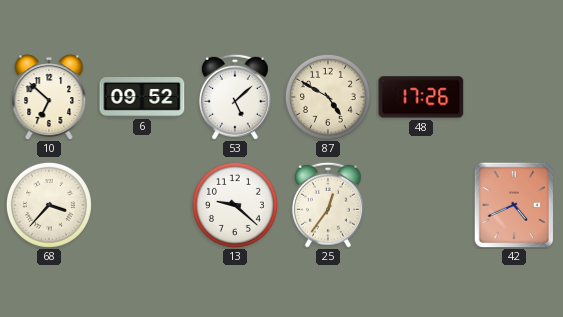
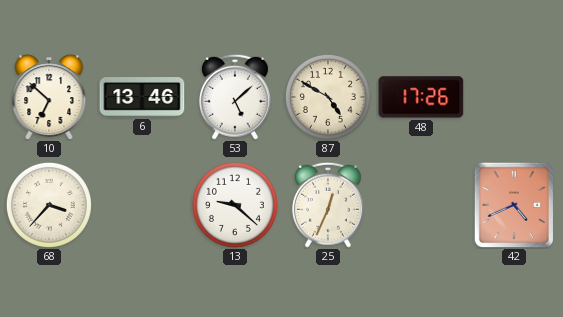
6: 09:52 -> 13:46
25: 12:36 -> 12:34
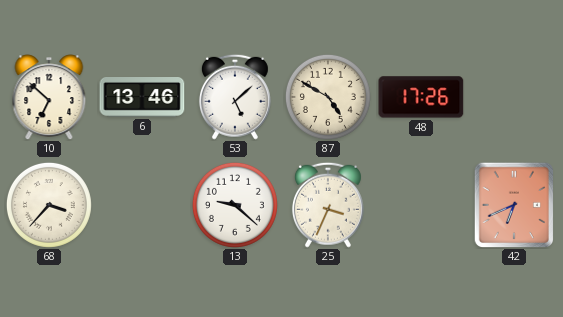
25: 12:34 -> 3:34
42: 4:41 -> 6:41
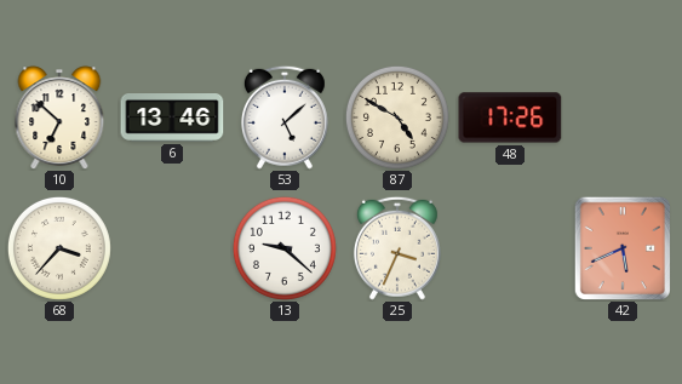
42: 6:41 -> 5:41
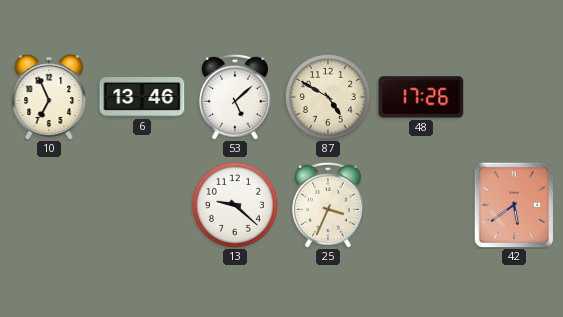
10: 6:52 -> 6:56
68: 3:37 -> none
42: 5:41 -> 5:39
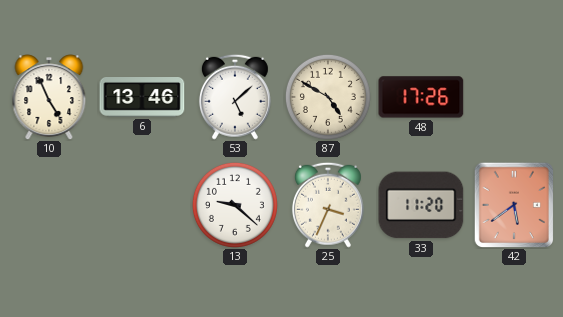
10: 6:56 -> 4:56
33: none -> 11:20
